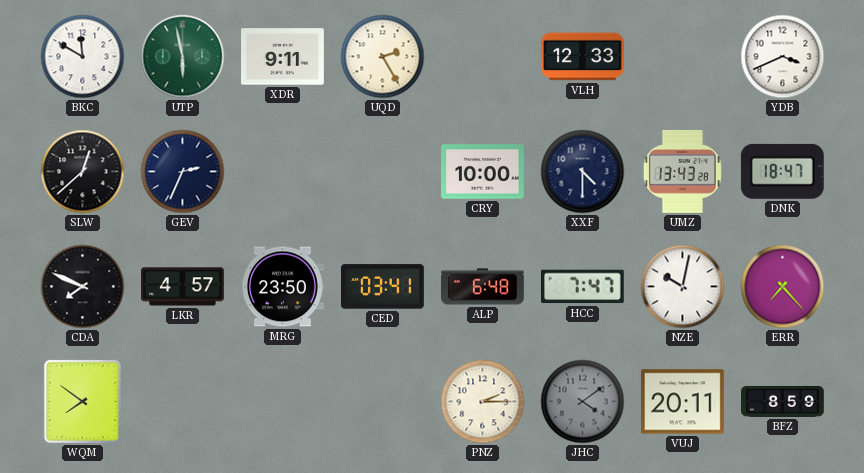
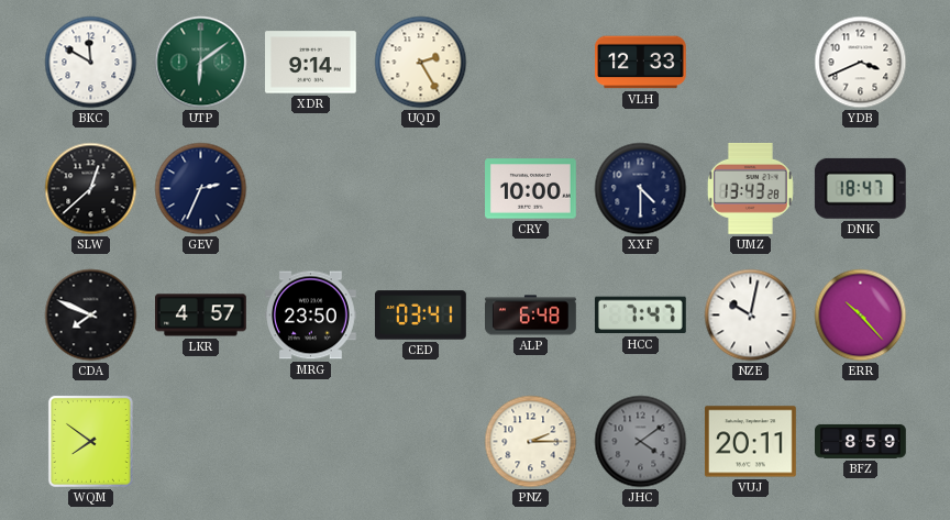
UTP: 5:58 -> 6:09
XDR: 9:11 -> 9:14
ERR: 7:23 -> 10:23
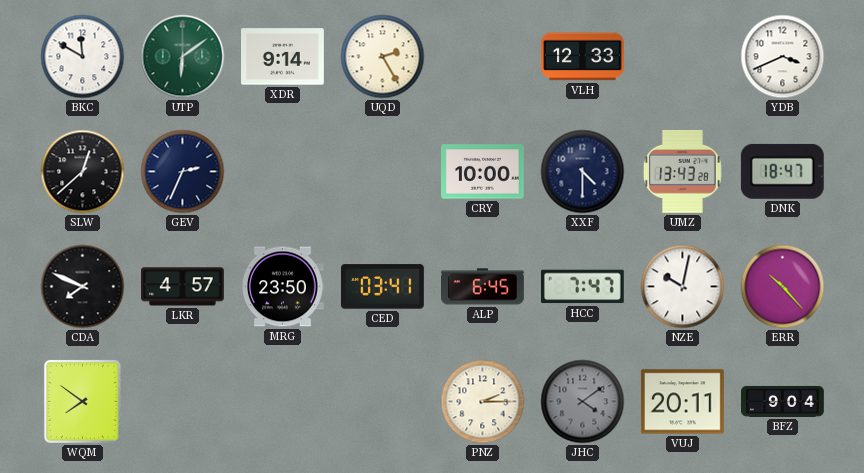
ALP: 6:48 -> 6:45
BFZ: 8:59 -> 9:04
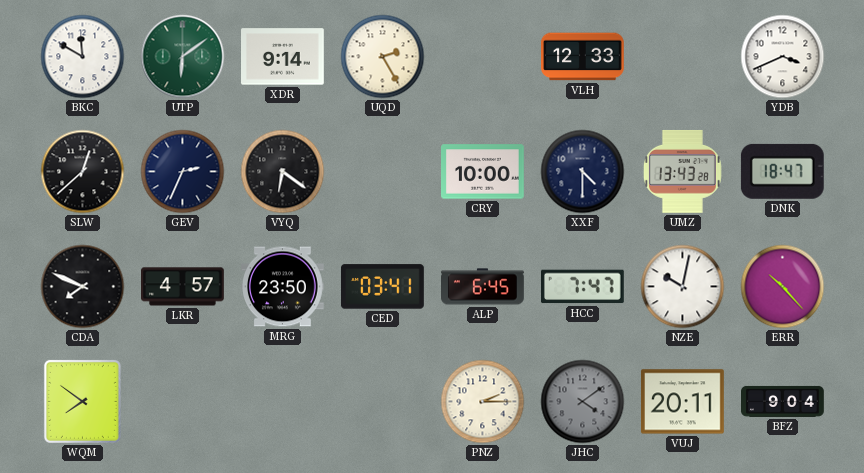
VYQ: none -> 6:21
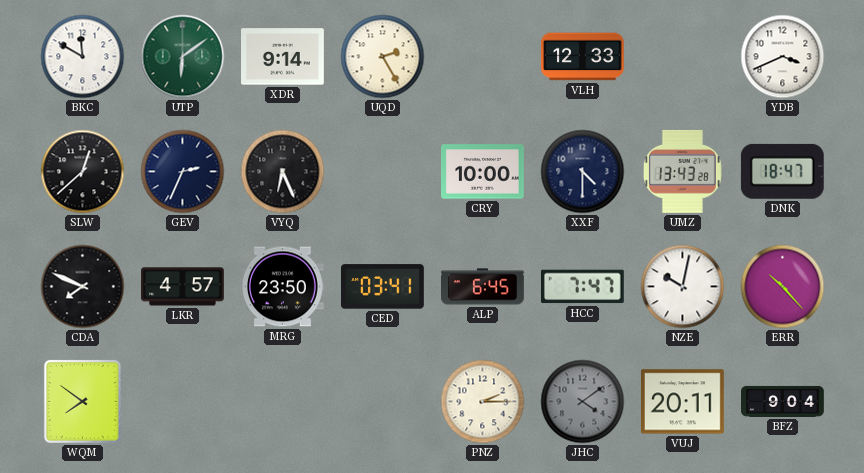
VYQ: 6:21 -> 6:26
